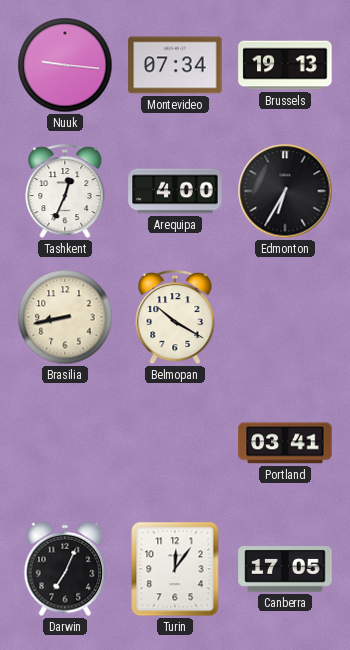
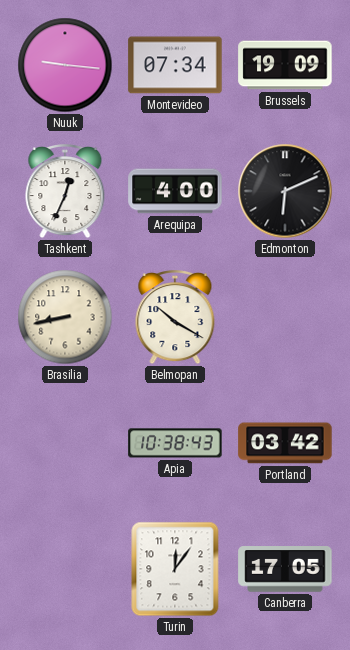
Brussels: 19:13 -> 19:09
Edmonton: 6:35 -> 6:11
Apia: none -> 10:38
Portland: 03:41 -> 03:42
Darwin: 7:04 -> none
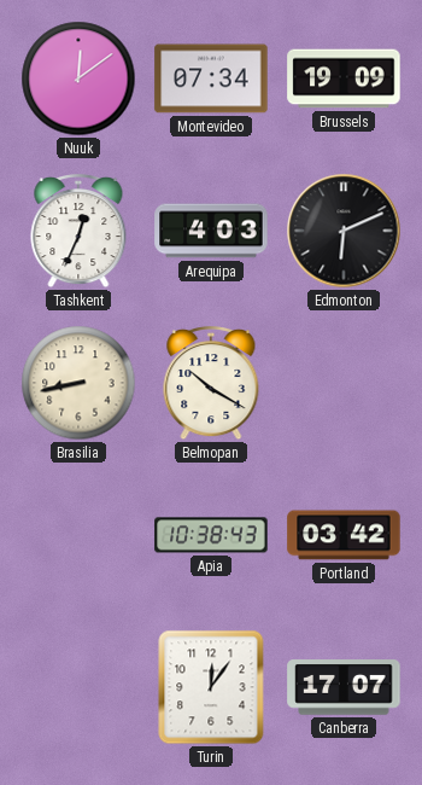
Nuuk: 9:16 -> 12:09
Arequipa: 4:00 -> 4:03
Canberra: 17:05 -> 17:07
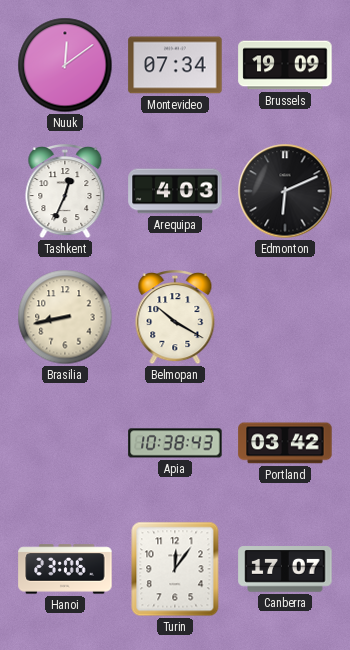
Hanoi: none -> 23:06
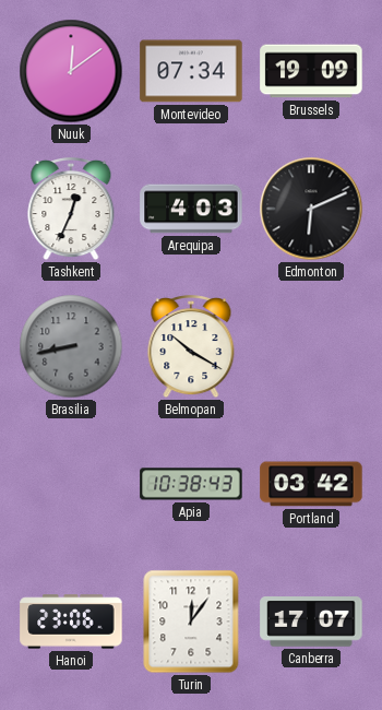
Brasilia dial: cream -> grey
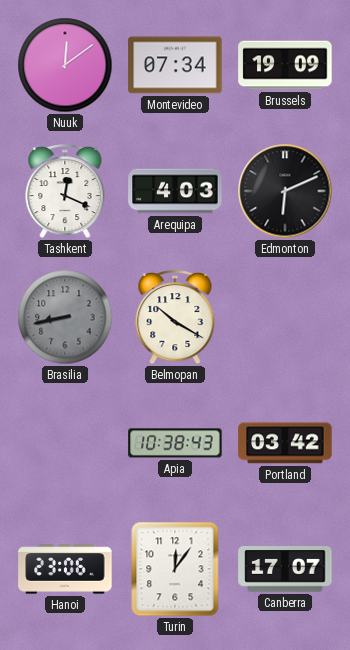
Tashkent: 12:34 -> 12:19
